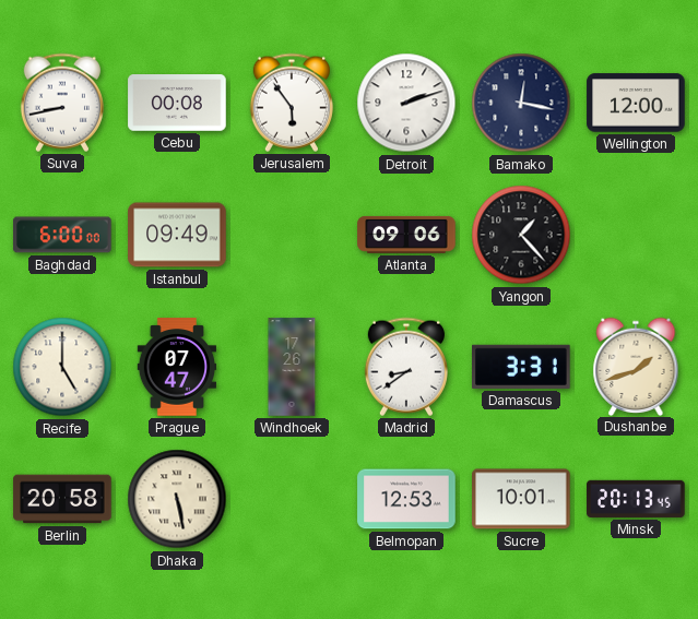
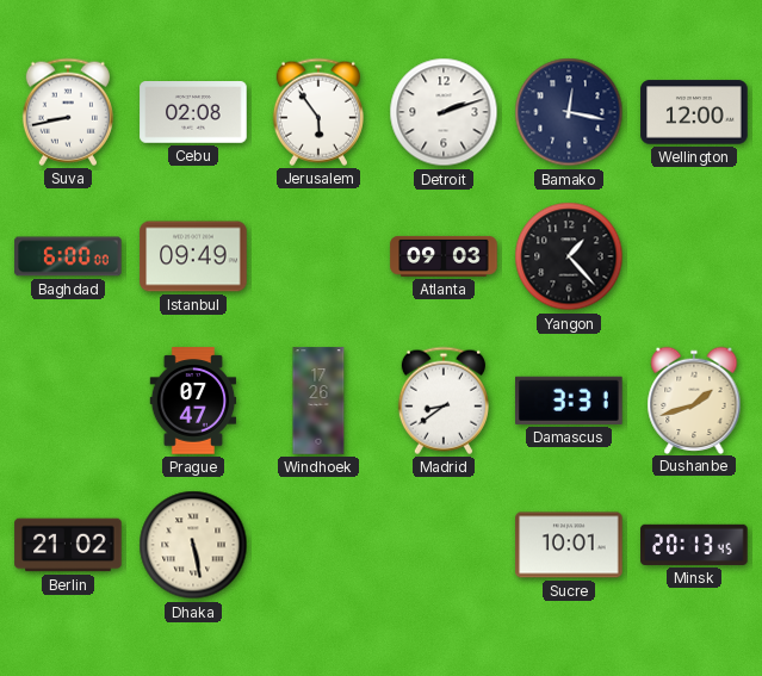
Cebu: 00:08 -> 02:08
Atlanta: 09:06 -> 09:03
Recife: 5:00 -> none
Berlin: 20:58 -> 21:02
Belmopan: 12:53 -> none
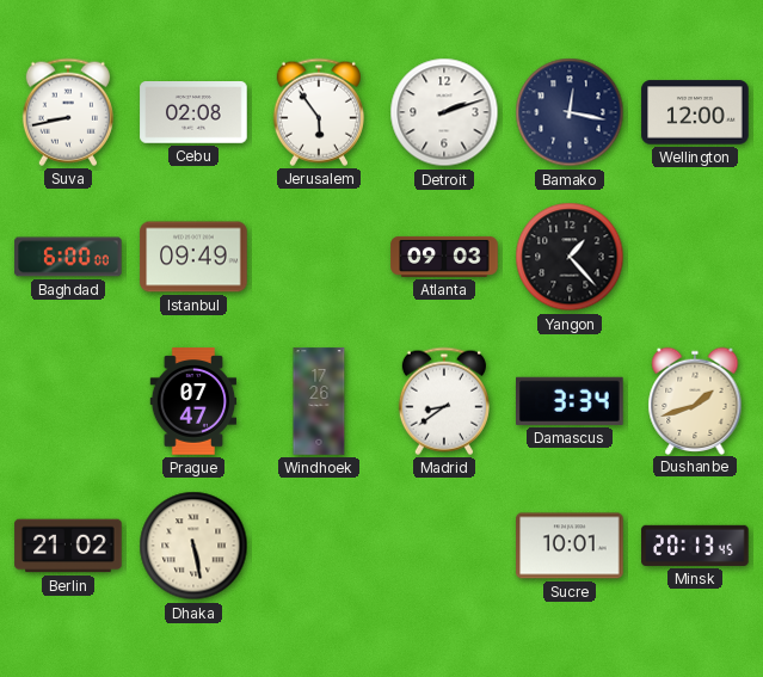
Damascus: 3:31 -> 3:34
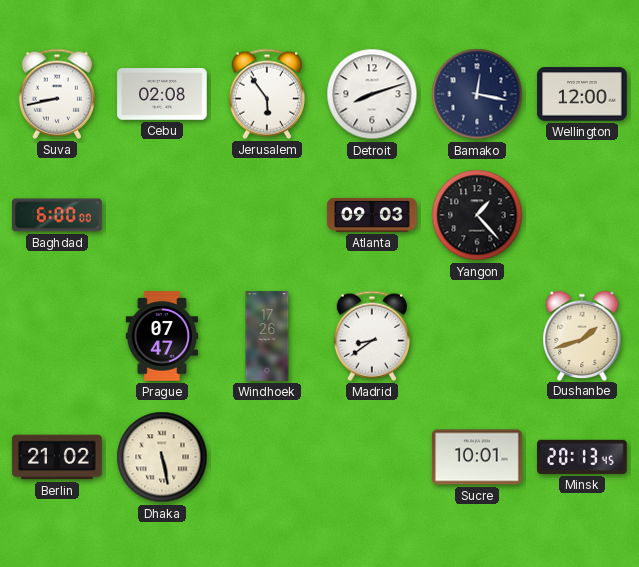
Detroit: 2:12 -> 8:12
Istanbul: 09:49 -> none
Damascus: 3:34 -> none
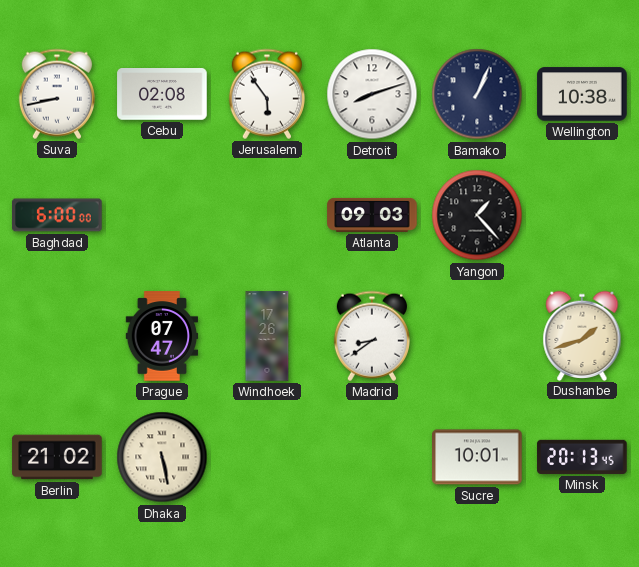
Bamako: 12:17 -> 1:04
Wellington: 12:00 -> 10:38
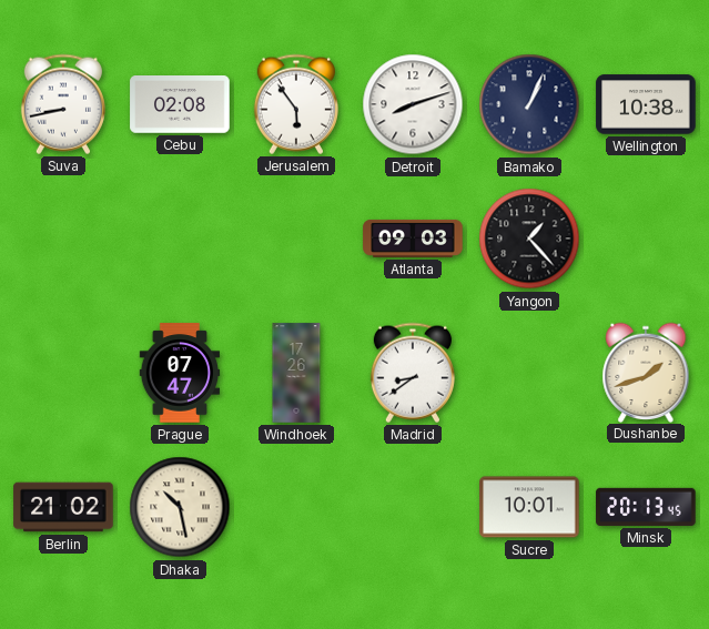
Baghdad: 6:00 -> none
Dhaka: 5:28 -> 10:28
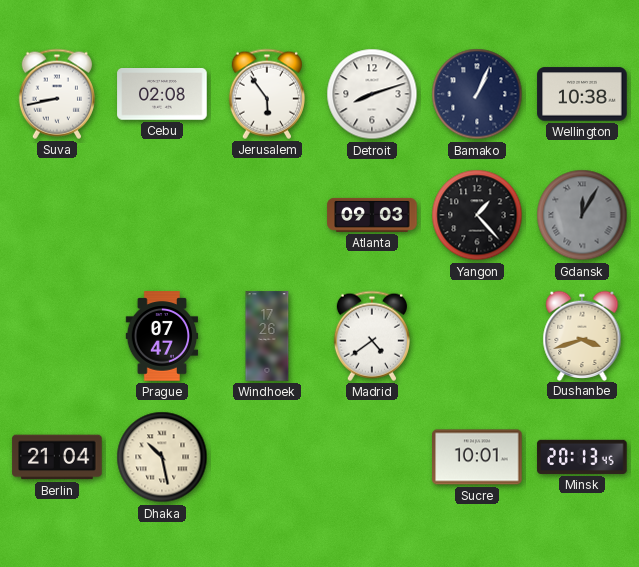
Gdansk: none -> 12:05
Madrid: 8:39 -> 4:39
Dushanbe: 1:42 -> 3:42
Berlin: 21:02 -> 21:04
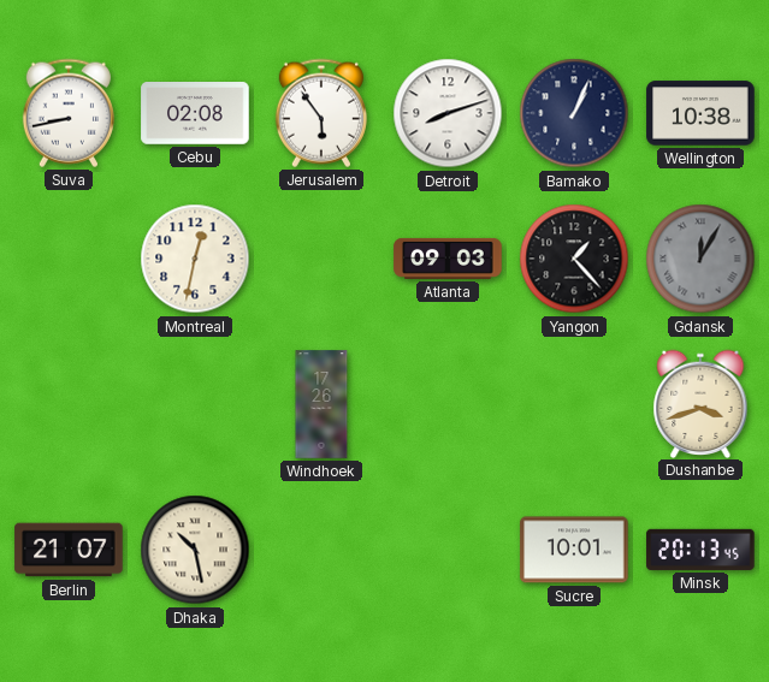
Montreal: none -> 12:32
Prague: 07:47 -> none
Madrid: 4:39 -> none
Berlin: 21:04 -> 21:07
